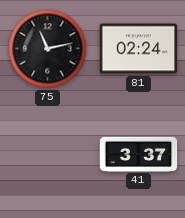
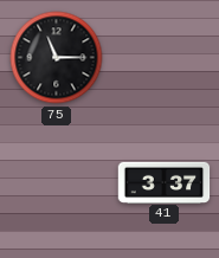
75: 11:13 -> 11:15
81: 02:24 -> none
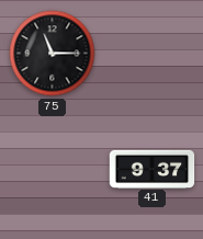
41: 3:37 -> 9:37
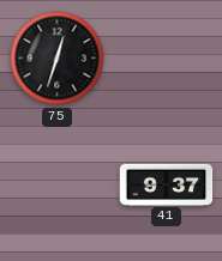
75: 11:15 -> 12:33
